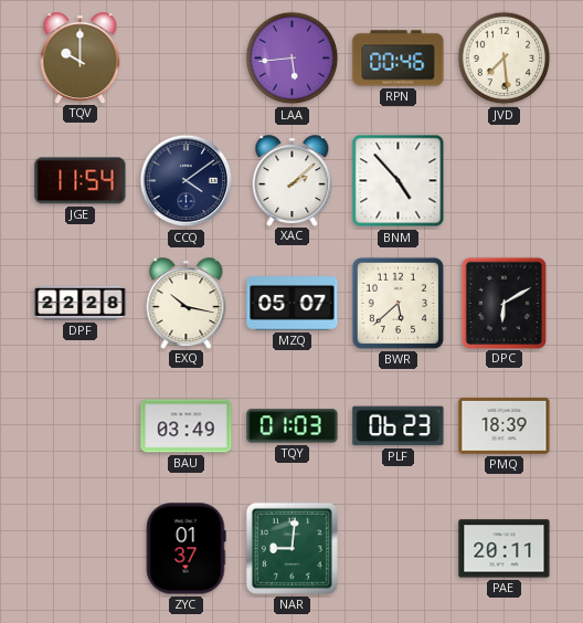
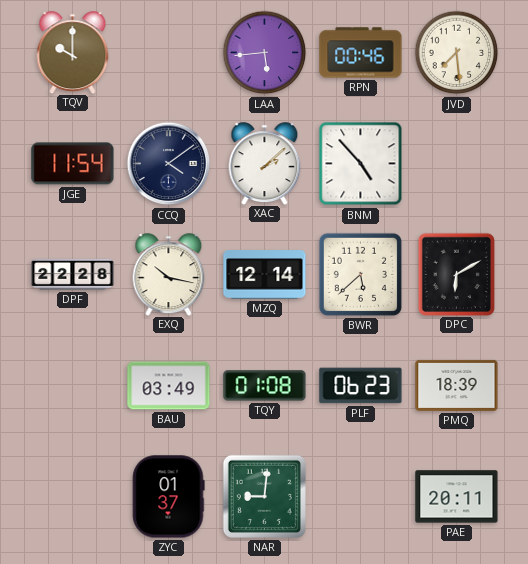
MZQ: 05:07 -> 12:14
TQY: 01:03 -> 01:08
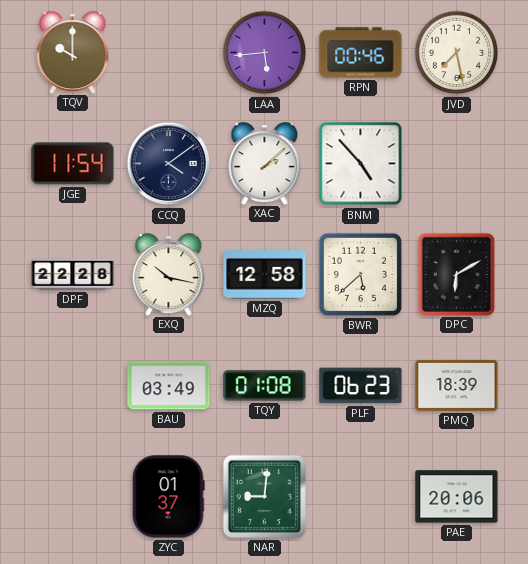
JVD: 7:29 -> 7:28
MZQ: 12:14 -> 12:58
PAE: 20:11 -> 20:06
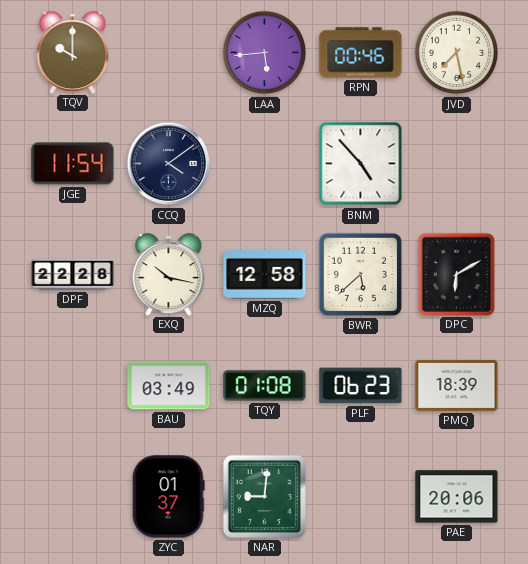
XAC: 2:08 -> none
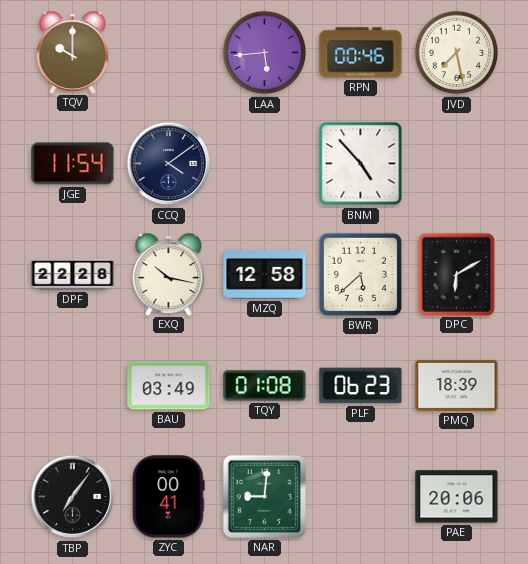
TBP: none -> 7:06
ZYC: 01:37 -> 00:41
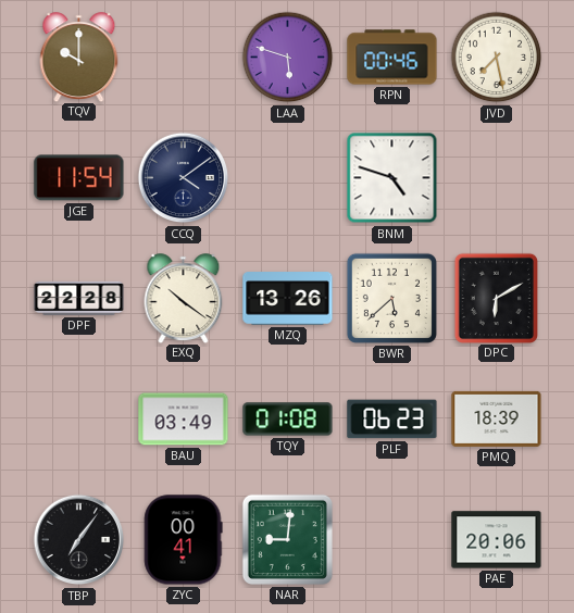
LAA: 5:44 -> 5:48
BNM: 4:53 -> 4:48
EXQ: 10:17 -> 10:21
MZQ: 12:58 -> 13:26
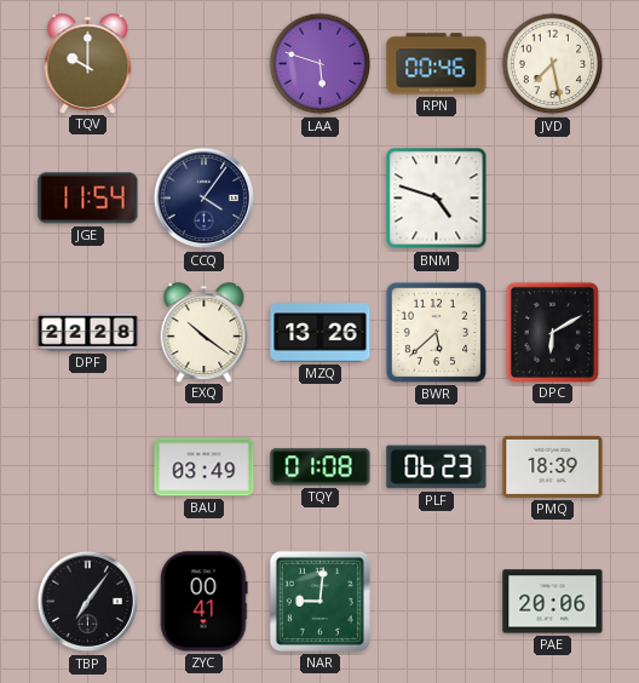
CCQ: 4:09 -> 4:06
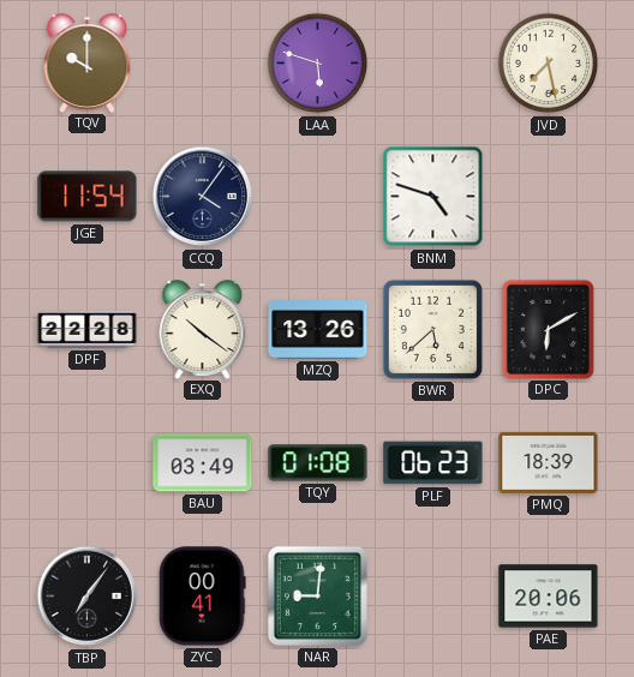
RPN: 00:46 -> none
